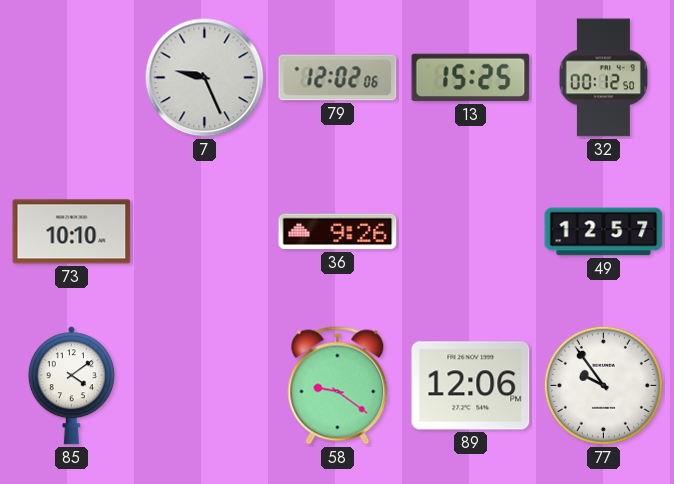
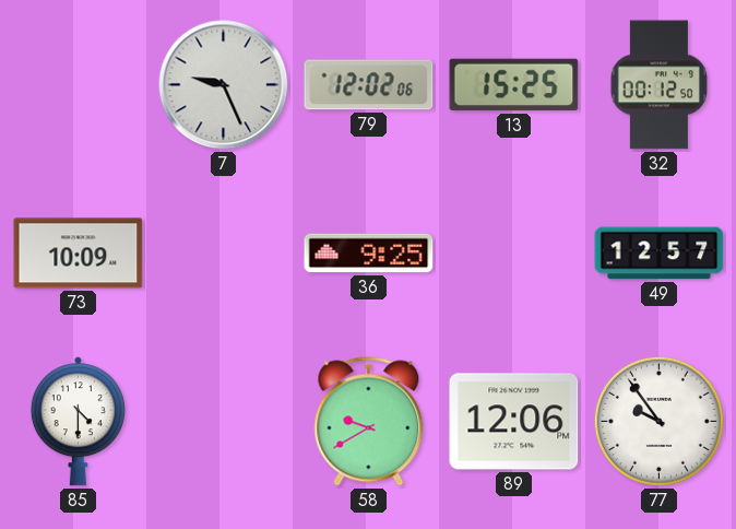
73: 10:10 -> 10:09
36: 9:26 -> 9:25
85: 4:09 -> 4:30
58: 9:21 -> 9:40
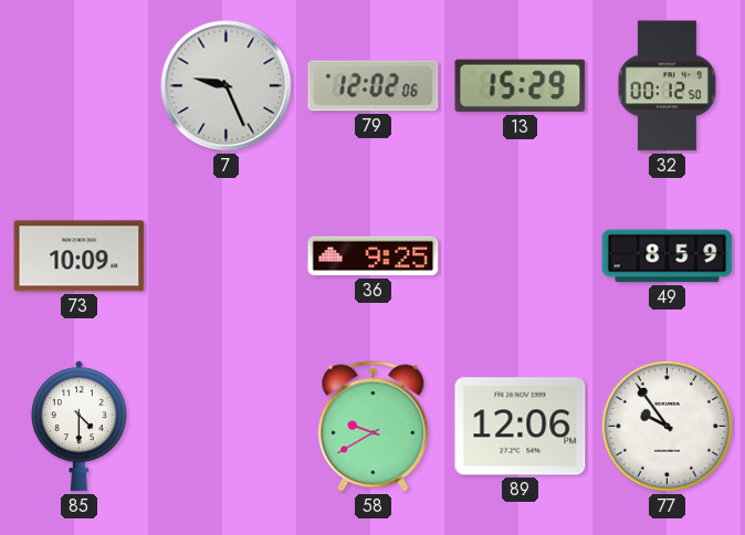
13: 15:25 -> 15:29
49: 12:57 -> 8:59
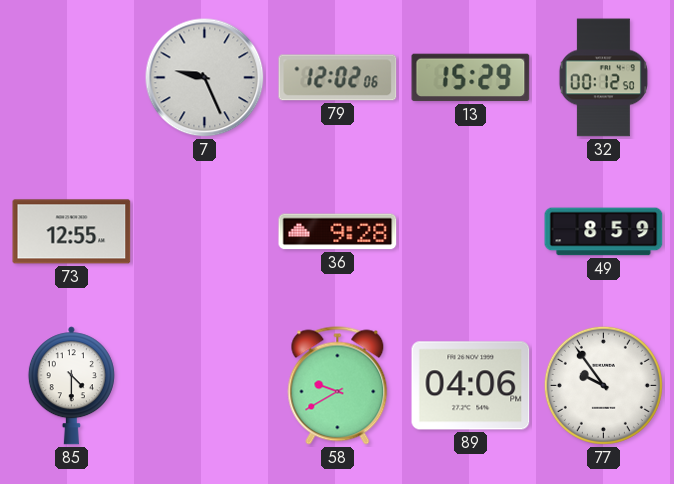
73: 10:09 -> 12:55
36: 9:25 -> 9:28
89: 12:06 -> 04:06
